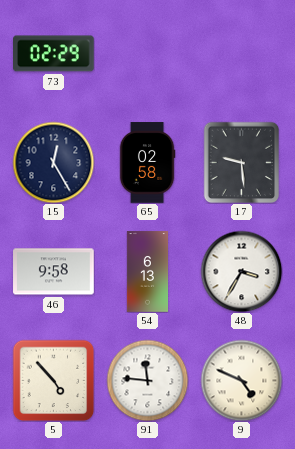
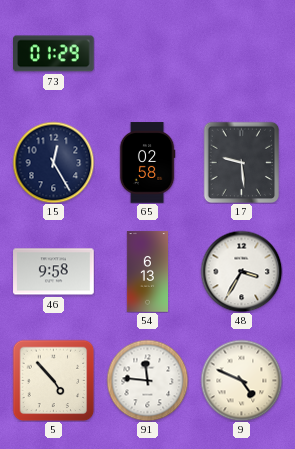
73: 02:29 -> 01:29
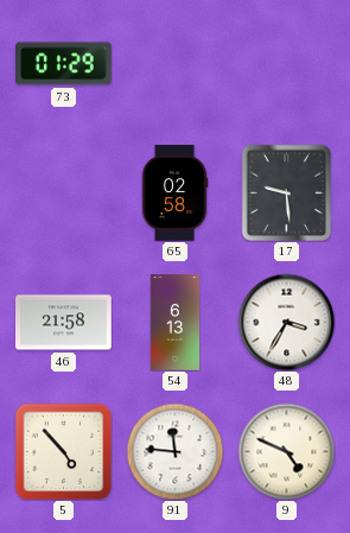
15: 12:25 -> none
46: 9:58 -> 21:58
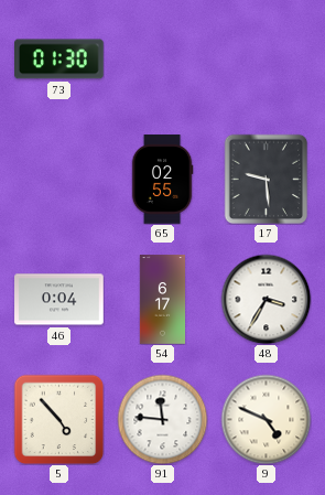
73: 01:29 -> 01:30
65: 02:58 -> 02:55
46: 21:58 -> 0:04
54: 6:13 -> 6:17
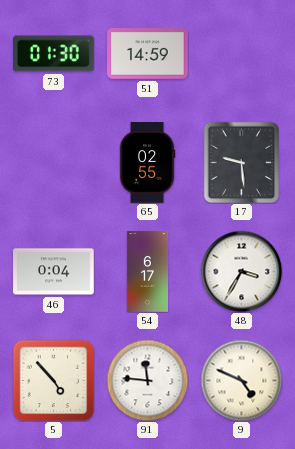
51: none -> 14:59
